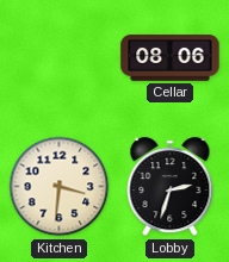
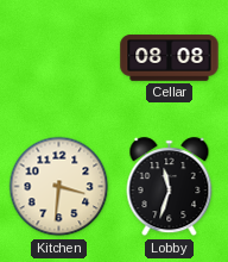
Cellar: 08:06 -> 08:08
Lobby: 2:33 -> 11:33
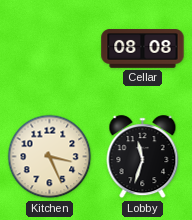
Kitchen: 3:31 -> 3:26
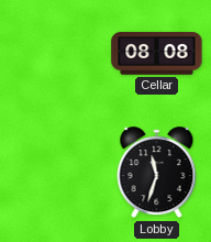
Kitchen: 3:26 -> none
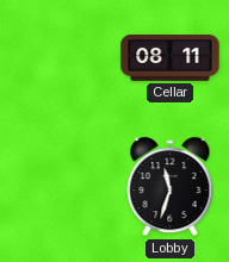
Cellar: 08:08 -> 08:11
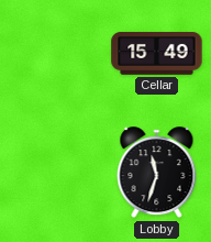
Cellar: 08:11 -> 15:49
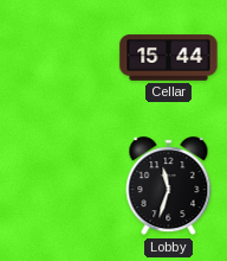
Cellar: 15:49 -> 15:44
